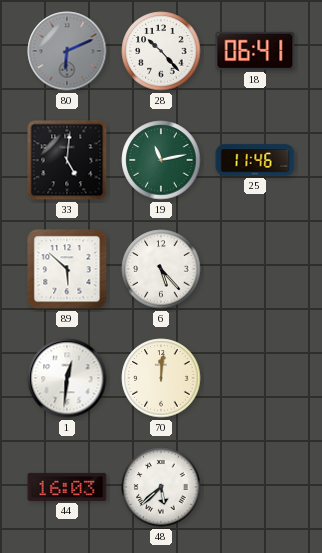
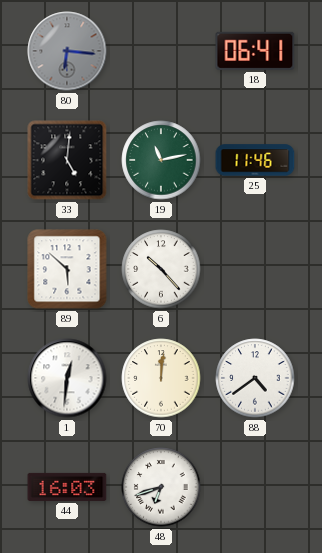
80: 6:11 -> 6:16
28: 10:23 -> none
6: 5:23 -> 10:23
88: none -> 4:39
48: 5:38 -> 6:42
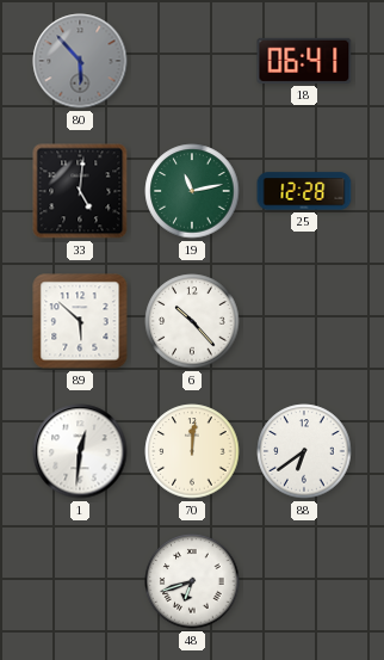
80: 6:16 -> 5:53
25: 11:46 -> 12:28
88: 4:39 -> 6:39
44: 16:03 -> none
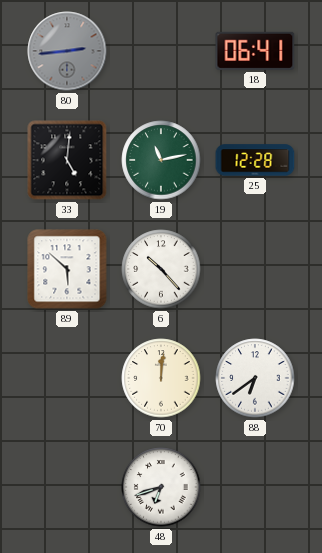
80: 5:53 -> 2:44
1: 12:31 -> none
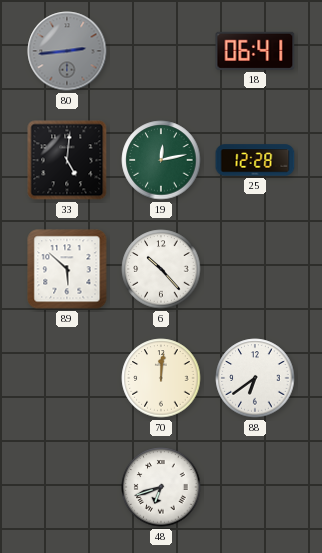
19: 11:13 -> 12:13
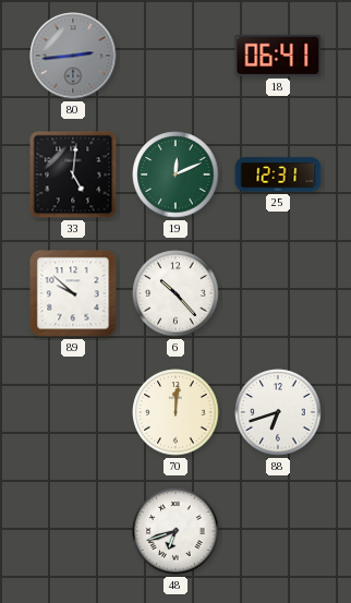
19: 12:13 -> 12:11
25: 12:28 -> 12:31
89: 5:52 -> 9:52
88: 6:39 -> 6:42
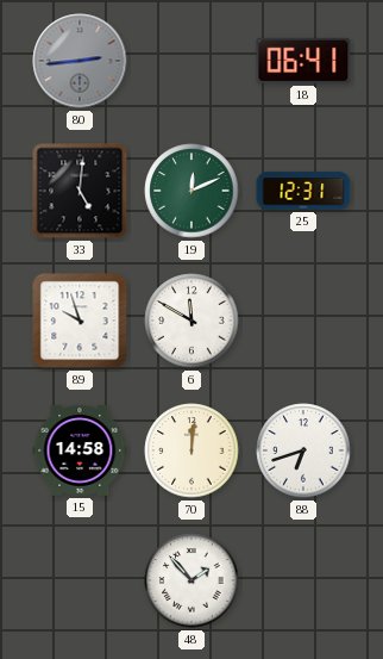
89: 9:52 -> 9:57
6: 10:23 -> 11:50
15: none -> 14:58
48: 6:42 -> 1:53
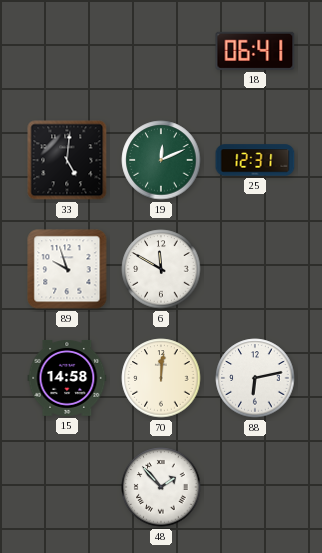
80: 2:44 -> none
88: 6:42 -> 6:13
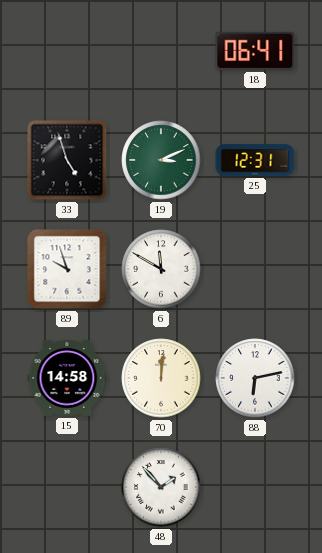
33: 5:01 -> 4:57
19: 12:11 -> 3:11
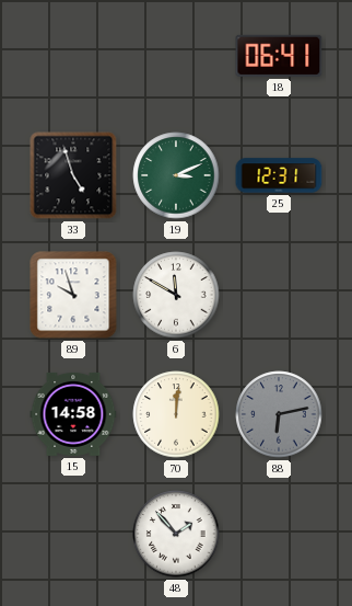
88 dial: white -> grey
